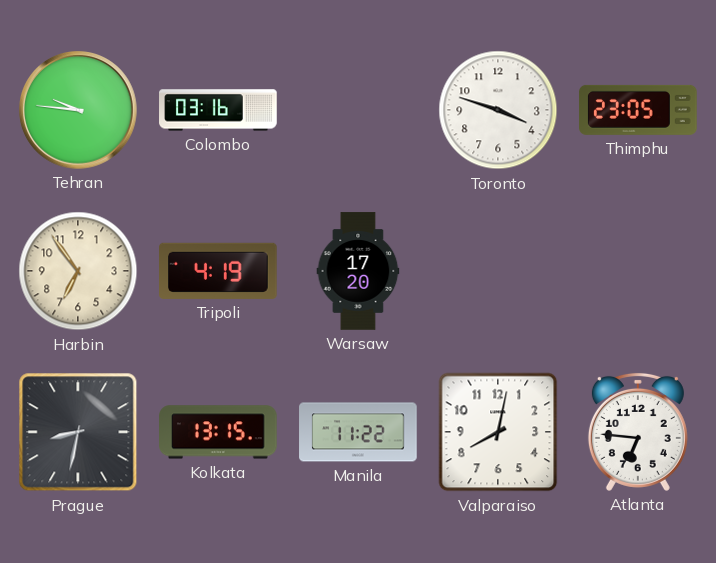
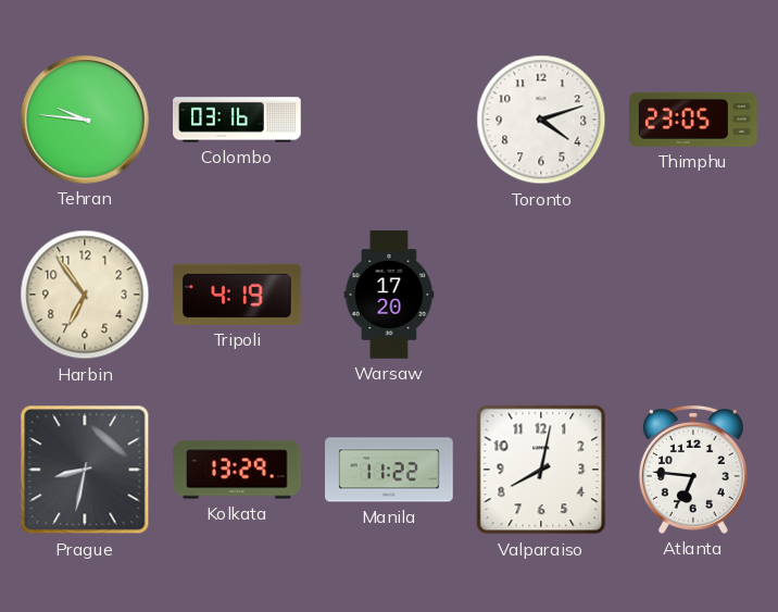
Toronto: 3:48 -> 4:12
Kolkata: 13:15 -> 13:29
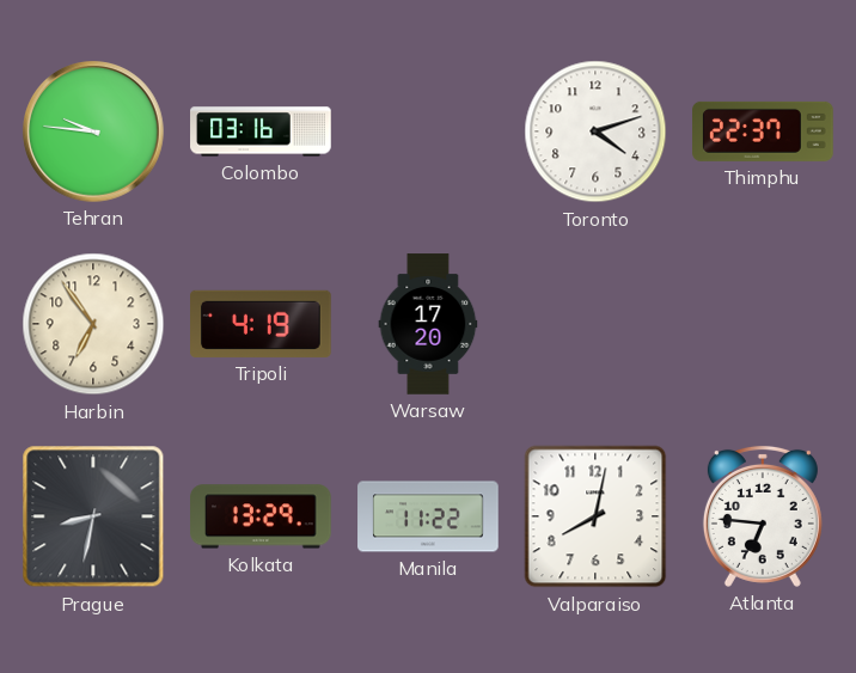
Thimphu: 23:05 -> 22:37
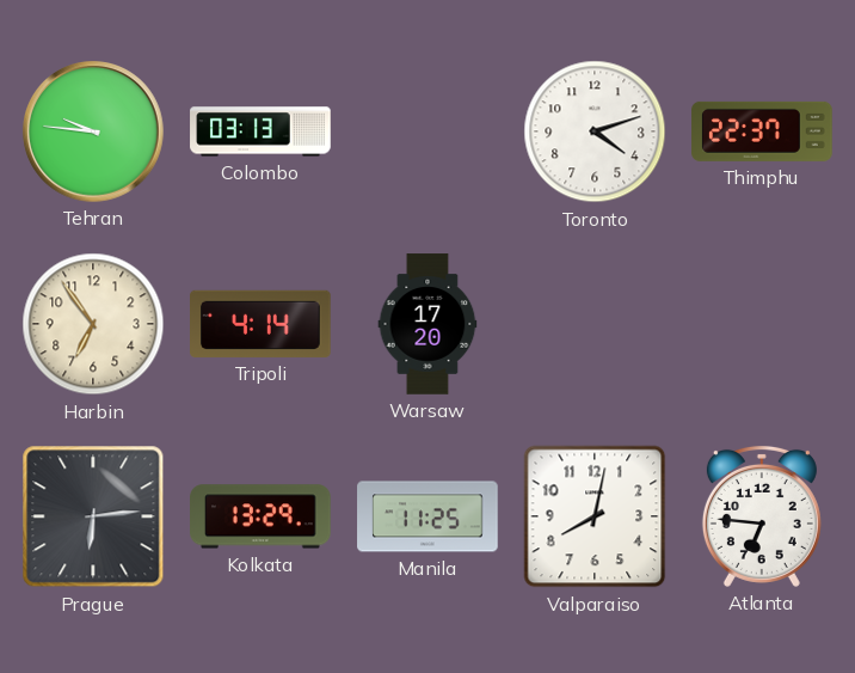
Colombo: 03:16 -> 03:13
Tripoli: 4:19 -> 4:14
Prague: 8:32 -> 6:14
Manila: 11:22 -> 11:25
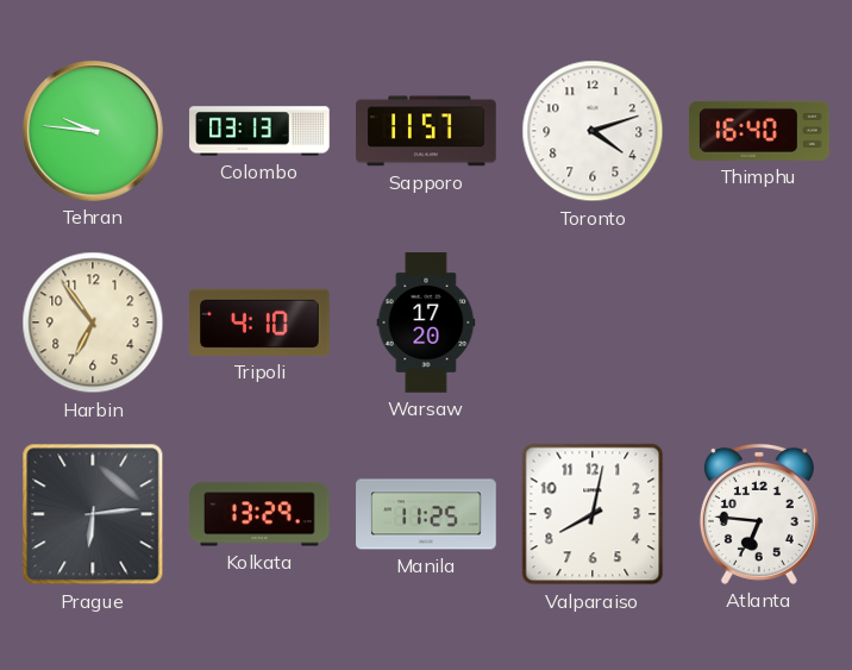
Sapporo: none -> 11:57
Thimphu: 22:37 -> 16:40
Tripoli: 4:14 -> 4:10
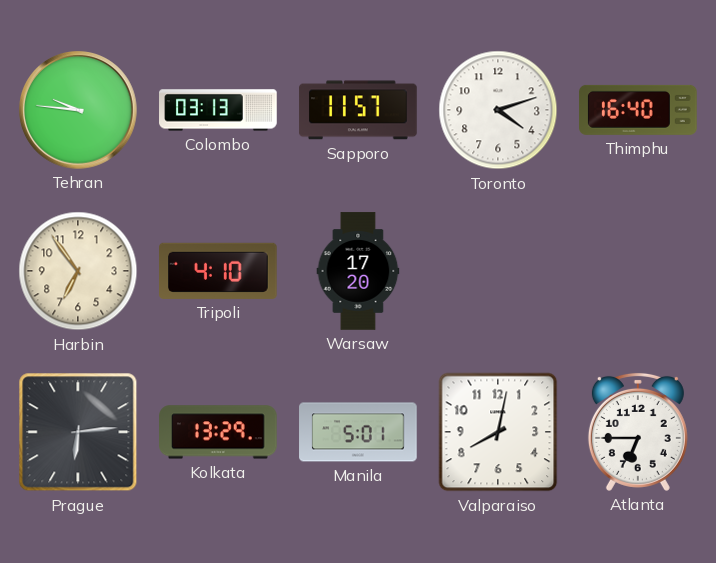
Manila: 11:25 -> 5:01
Atlanta: 6:46 -> 6:45
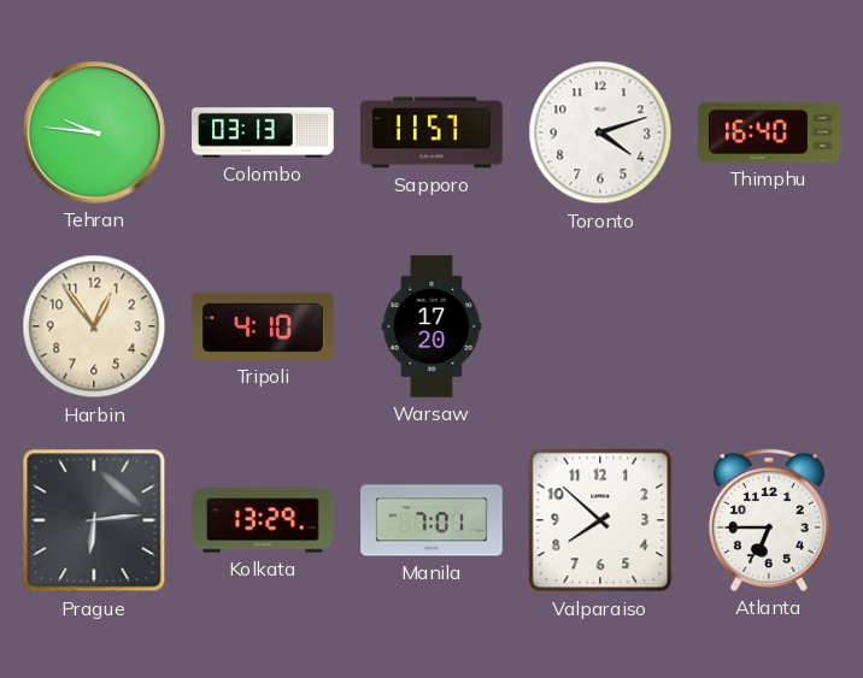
Harbin: 6:54 -> 12:54
Manila: 5:01 -> 7:01
Valparaiso: 8:02 -> 7:52
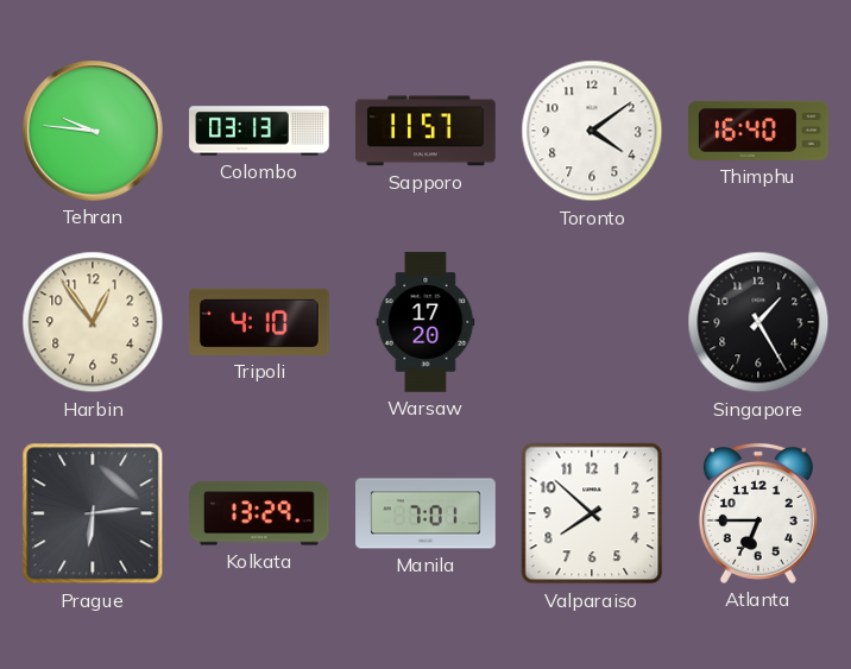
Toronto: 4:12 -> 4:09
Singapore: none -> 1:25
